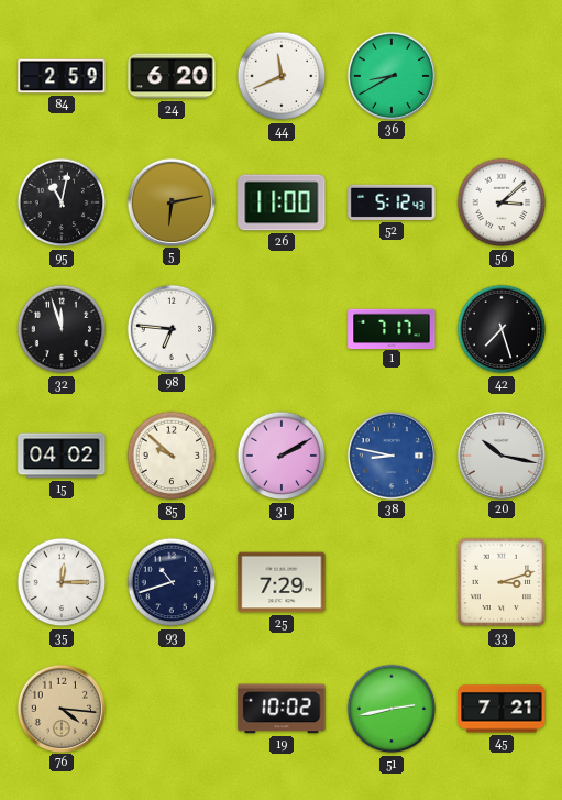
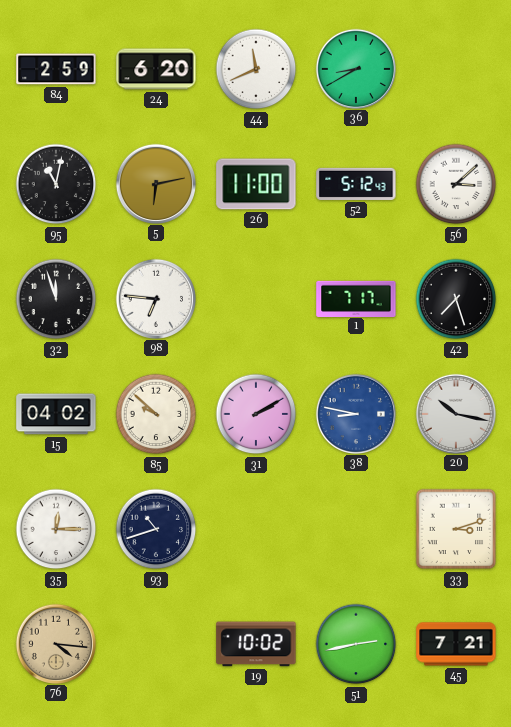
25: 7:29 -> none
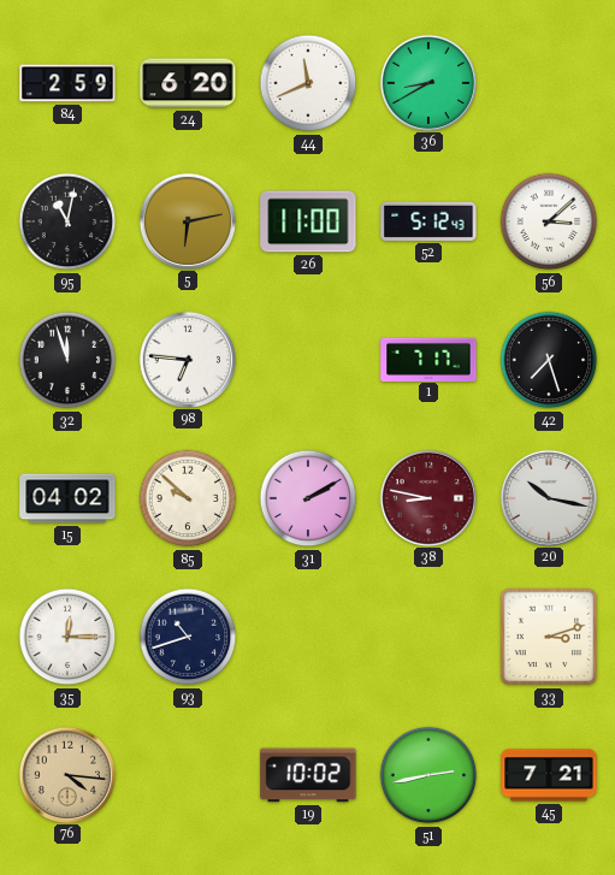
38 dial: blue -> burgundy
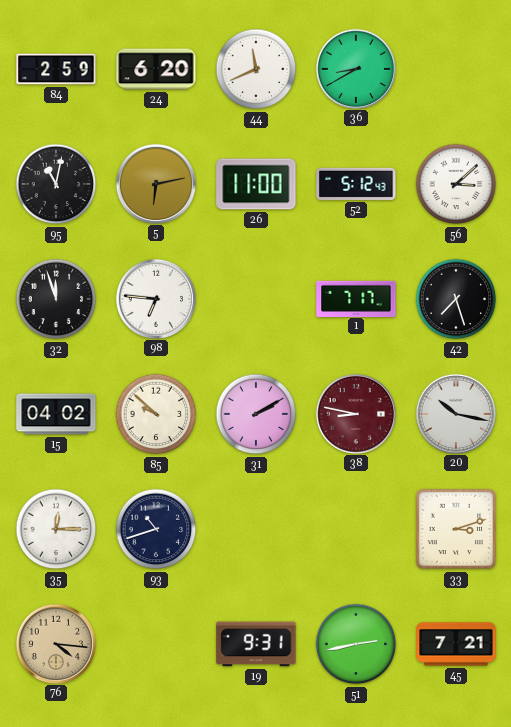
19: 10:02 -> 9:31
